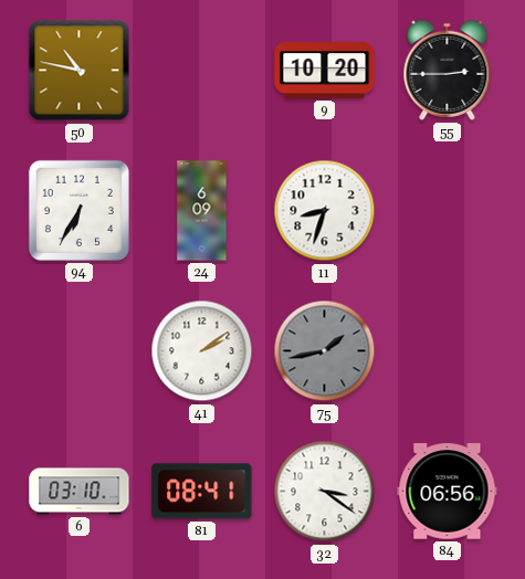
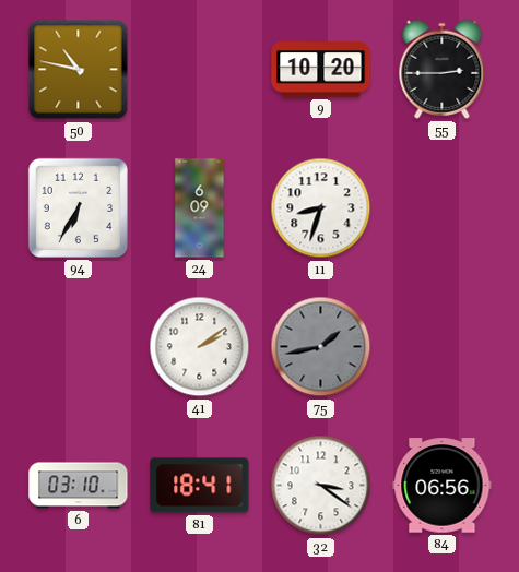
81: 08:41 -> 18:41
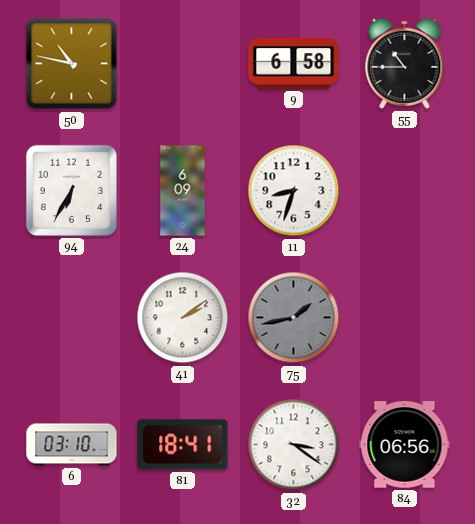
9: 10:20 -> 6:58
55: 2:45 -> 10:45
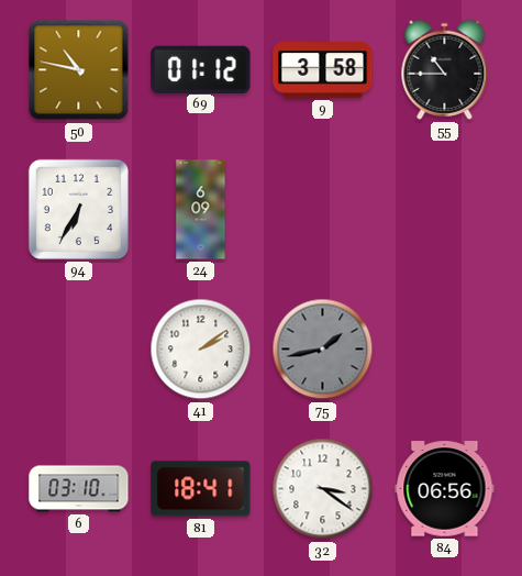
69: none -> 01:12
9: 6:58 -> 3:58
11: 8:33 -> none
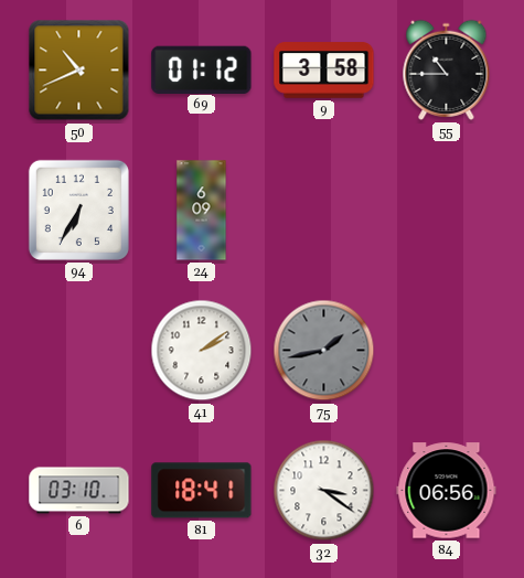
50: 10:47 -> 10:41
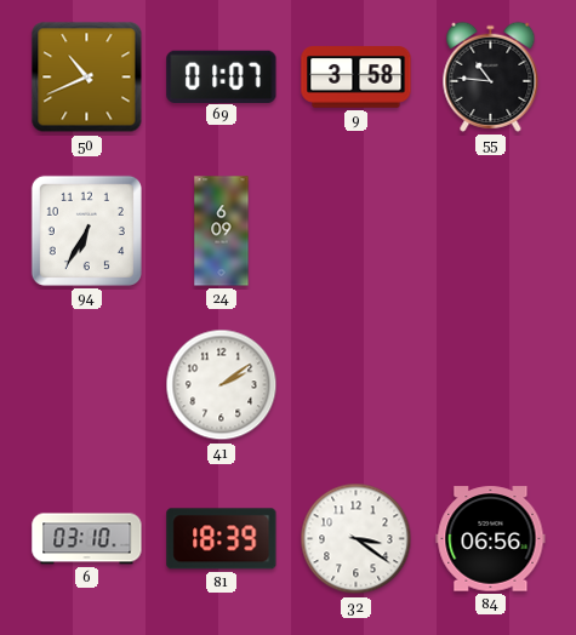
69: 01:12 -> 01:07
55: 10:45 -> 10:46
75: 1:43 -> none
81: 18:41 -> 18:39
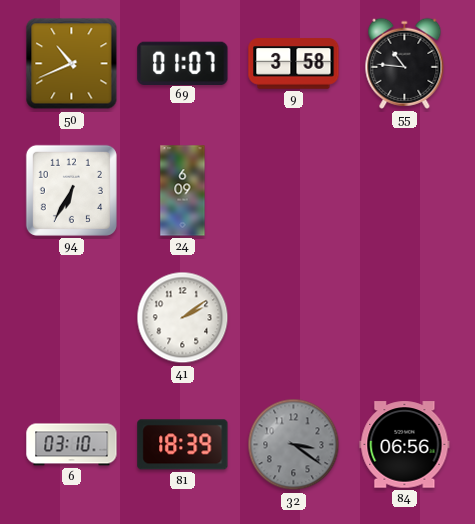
32 dial: white -> grey
